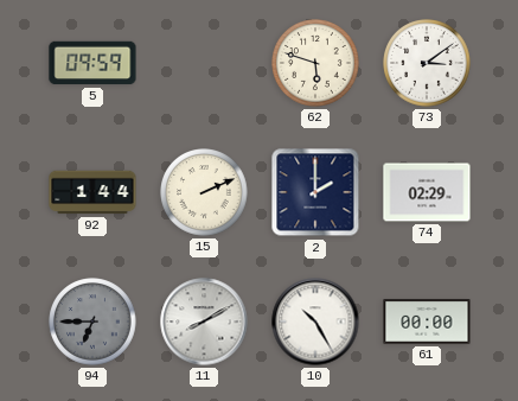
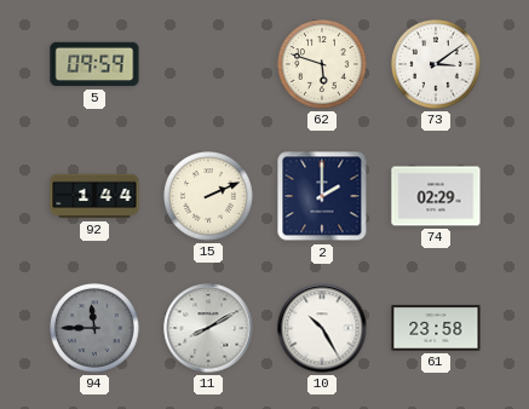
94: 6:45 -> 11:45
61: 00:00 -> 23:58
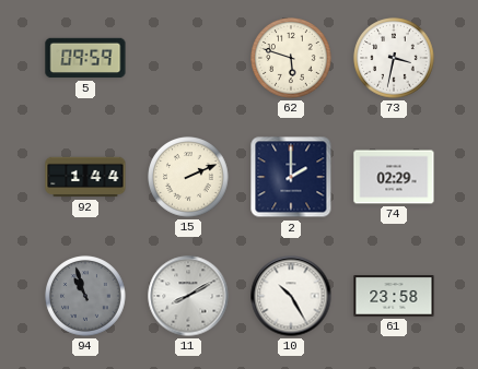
73: 3:09 -> 3:32
94: 11:45 -> 10:57
